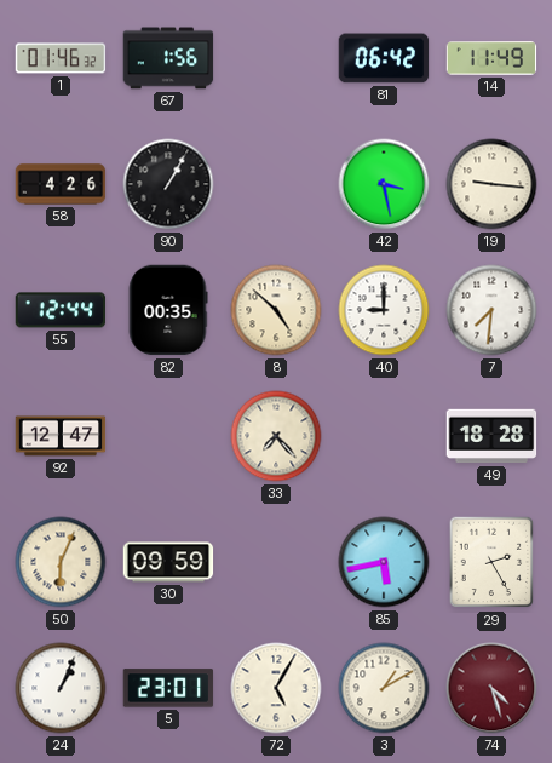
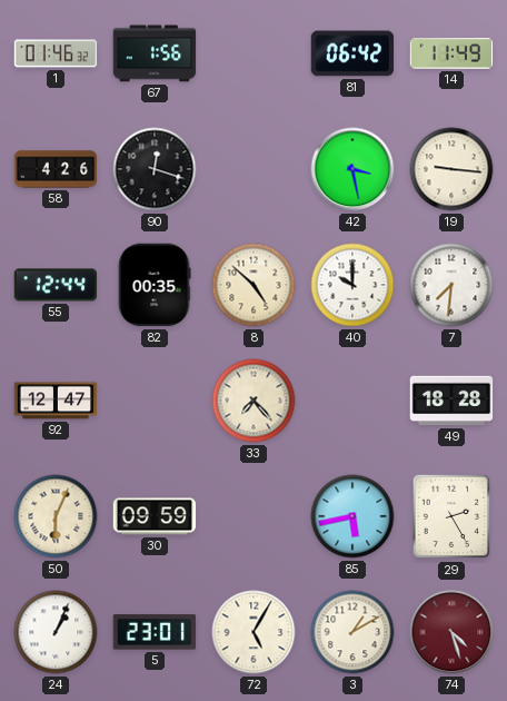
90: 1:05 -> 12:18
40: 9:00 -> 10:00
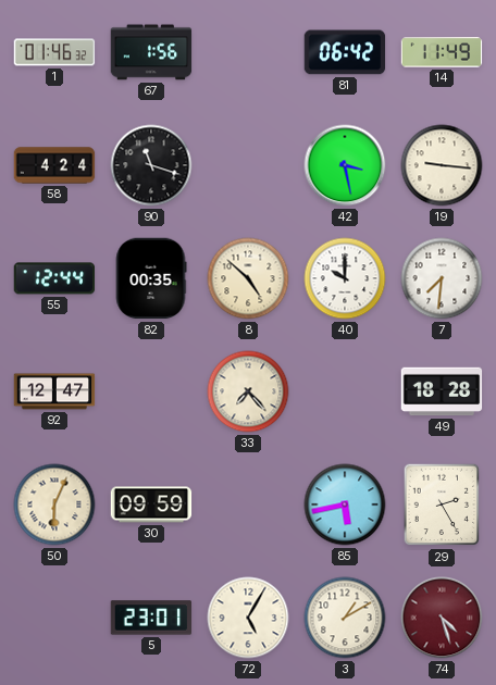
58: 4:26 -> 4:24
90: 12:18 -> 11:18
24: 1:04 -> none
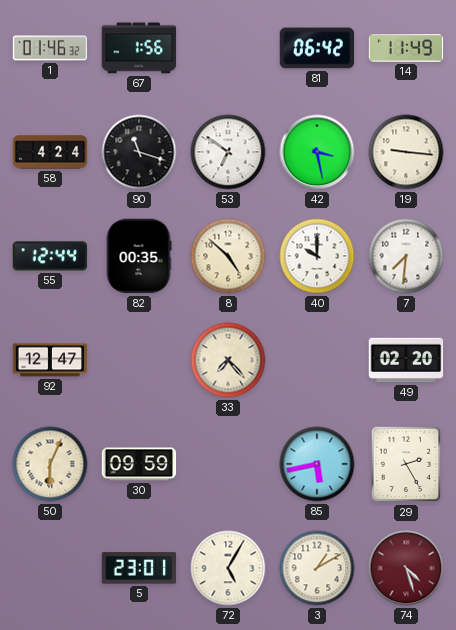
53: none -> 6:51
49: 18:28 -> 02:20
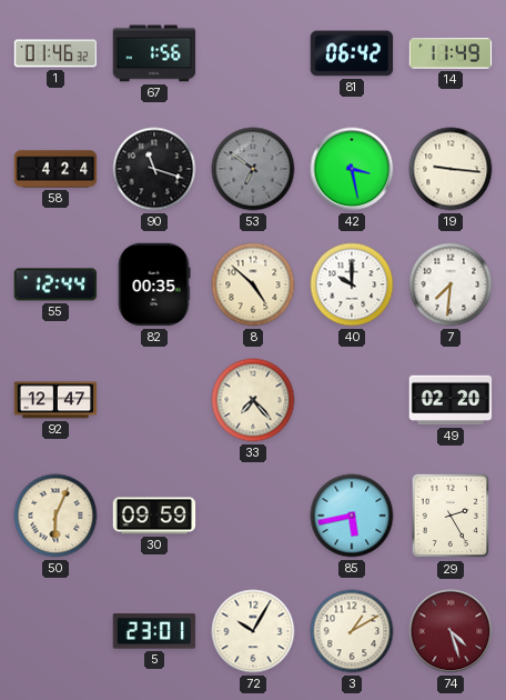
53 dial: white -> grey
72: 5:05 -> 10:05
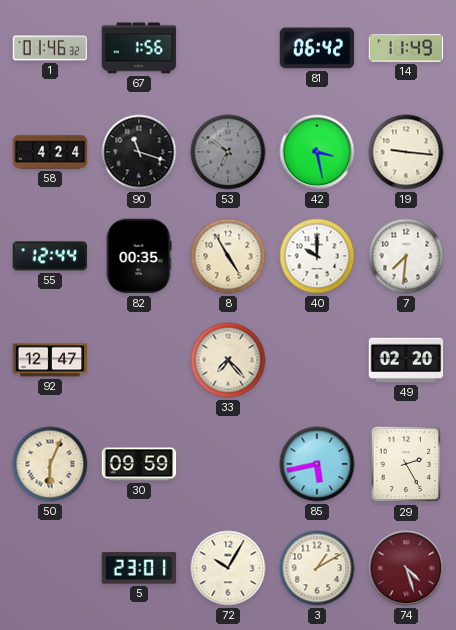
8: 4:52 -> 4:55
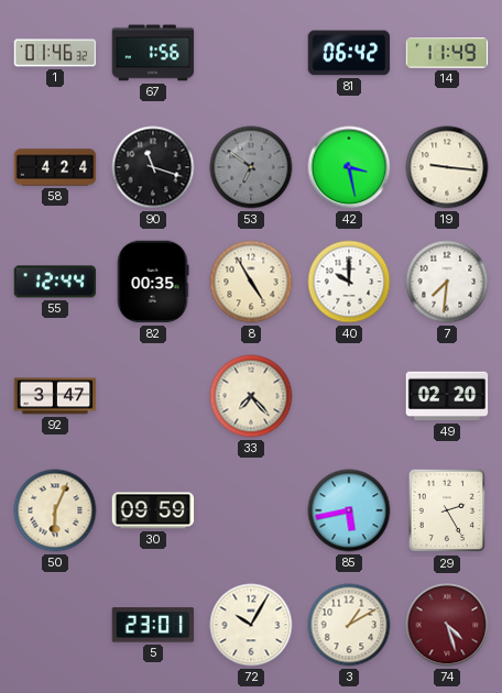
92: 12:47 -> 3:47
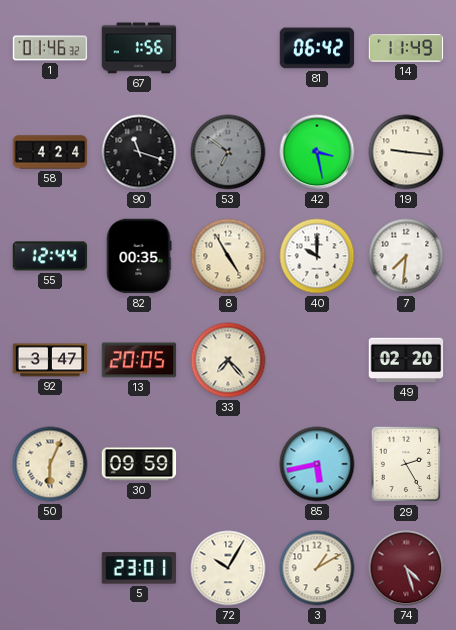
13: none -> 20:05
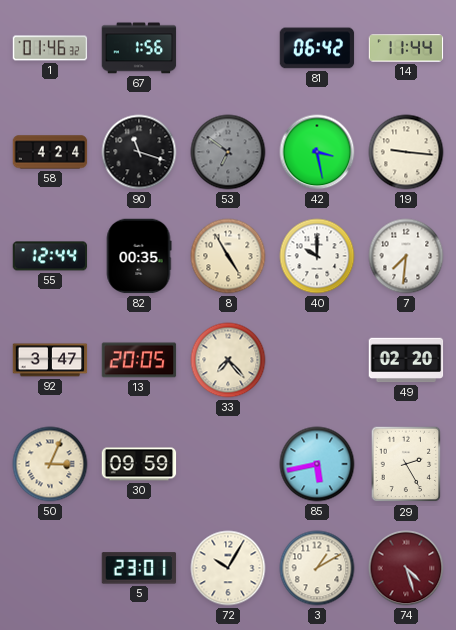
14: 11:49 -> 11:44
50: 6:04 -> 3:04
